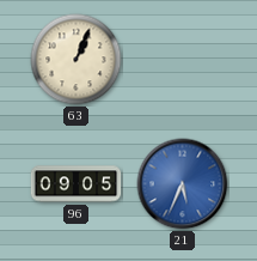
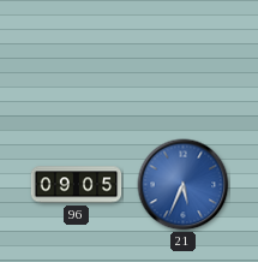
63: 1:04 -> none
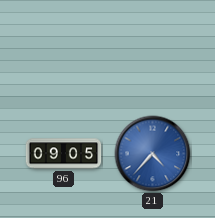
21: 5:34 -> 4:37
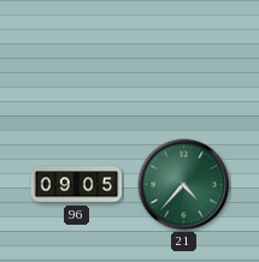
21 dial: blue -> green
